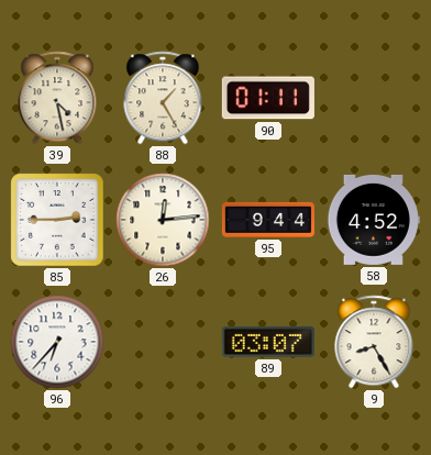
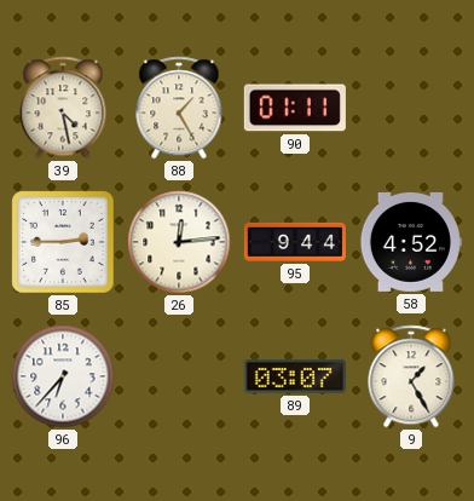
9: 8:25 -> 1:25
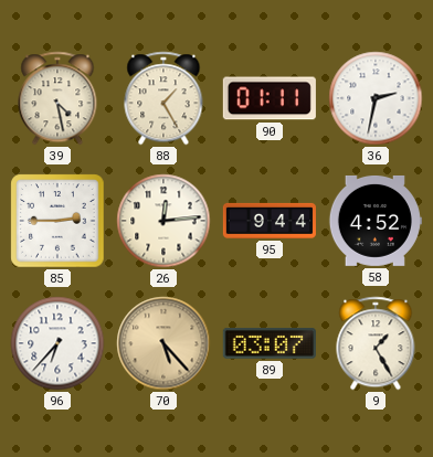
36: none -> 2:32
70: none -> 5:23
